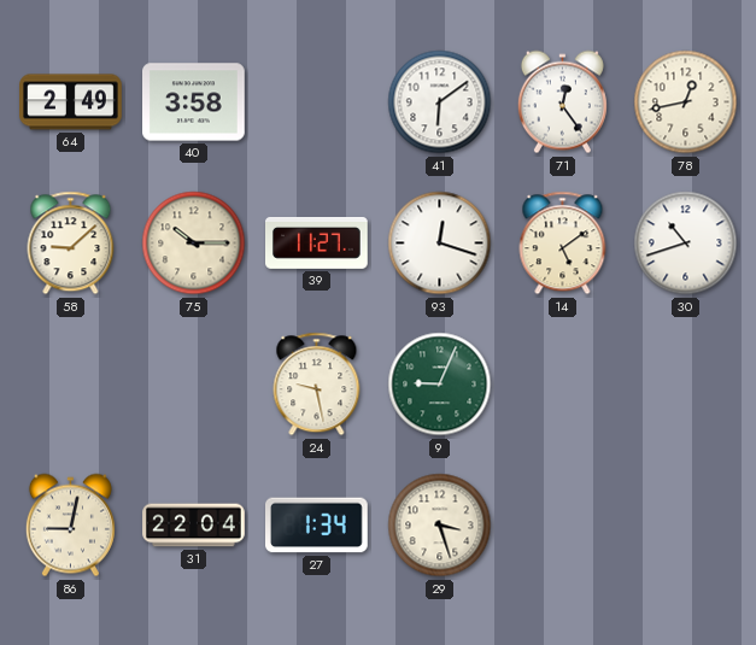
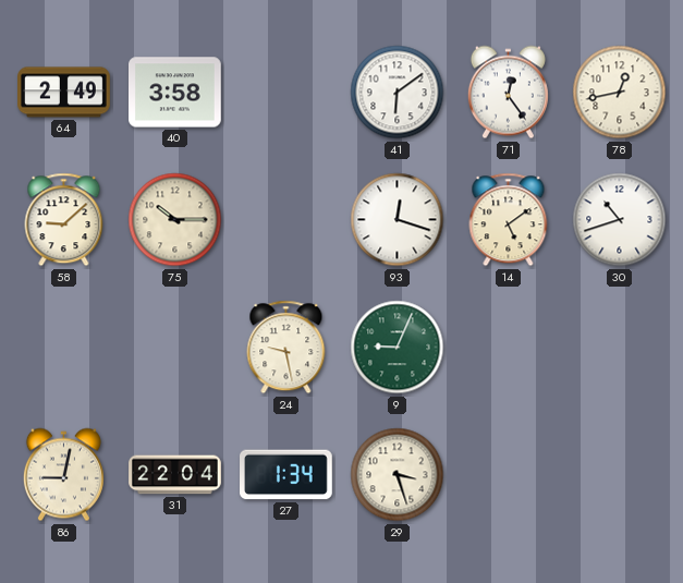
39: 11:27 -> none
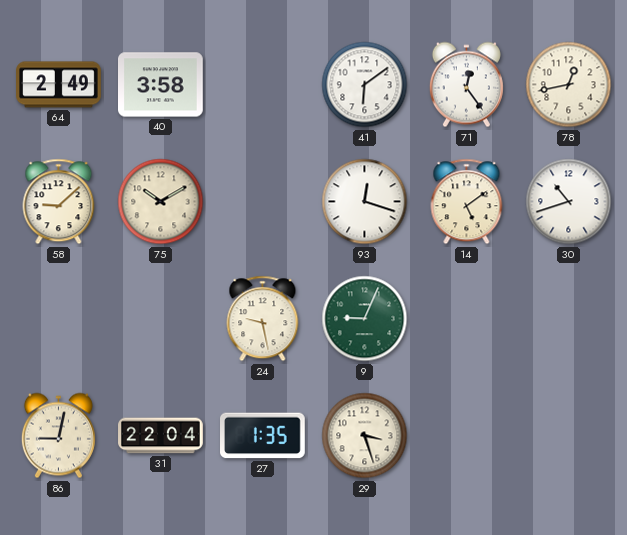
75: 10:15 -> 10:10
27: 1:34 -> 1:35
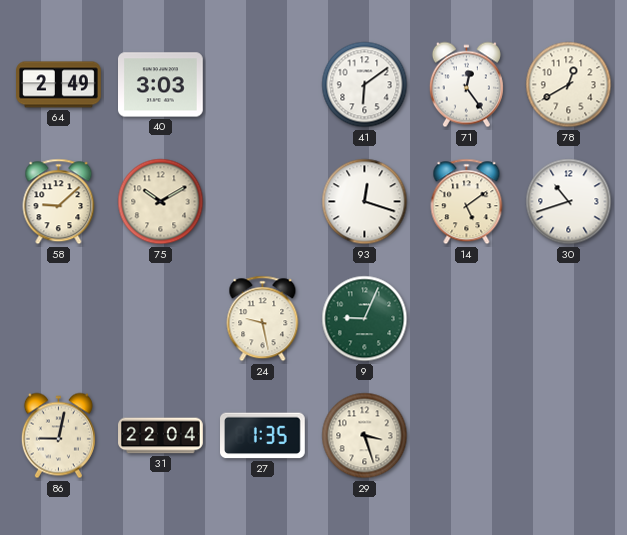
40: 3:58 -> 3:03
78: 12:43 -> 12:40
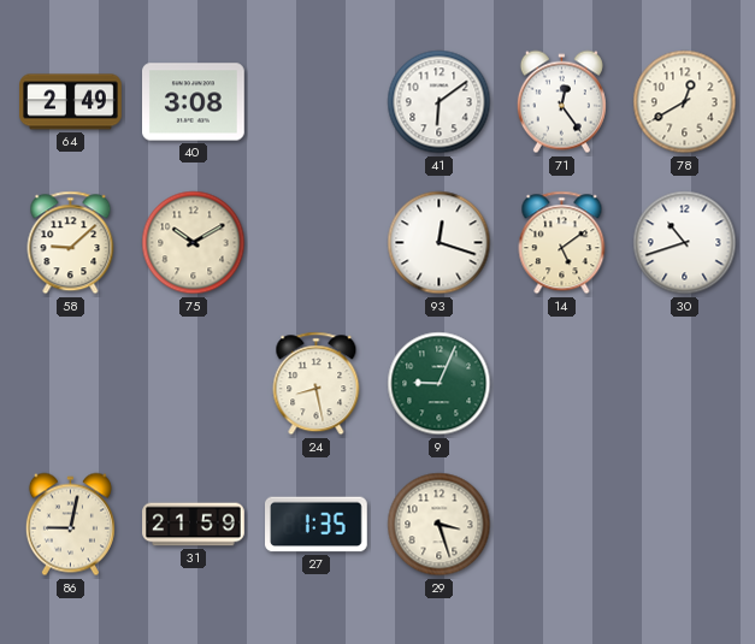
40: 3:03 -> 3:08
24: 9:28 -> 8:28
31: 22:04 -> 21:59
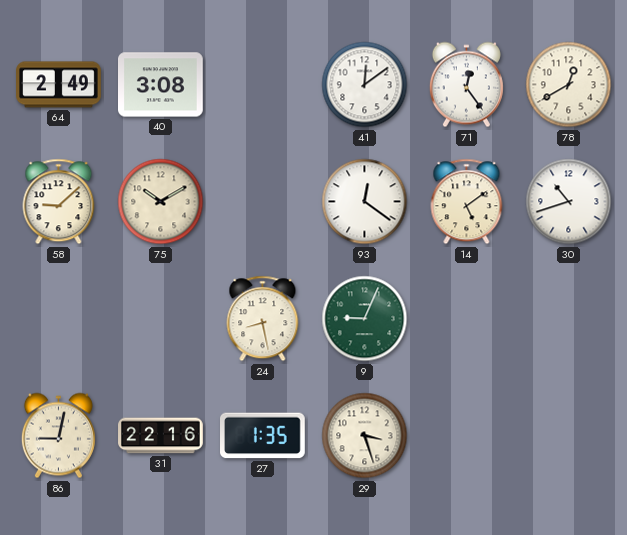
41: 6:09 -> 12:09
93: 12:18 -> 12:21
31: 21:59 -> 22:16
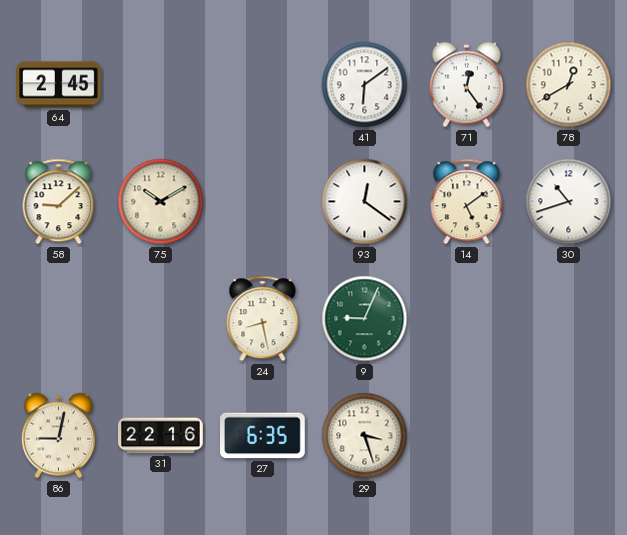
64: 2:49 -> 2:45
40: 3:08 -> none
41: 12:09 -> 6:09
27: 1:35 -> 6:35
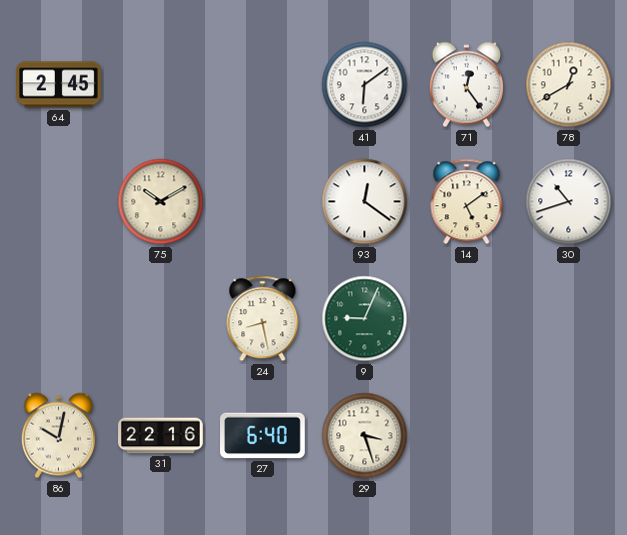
58: 9:08 -> none
86: 9:02 -> 10:02
27: 6:35 -> 6:40
